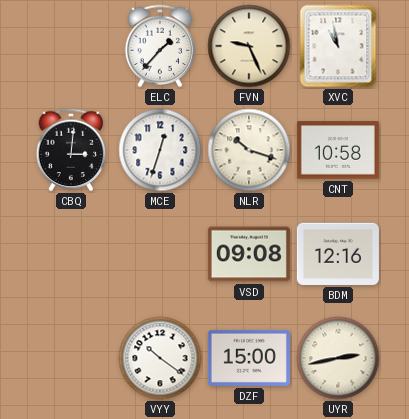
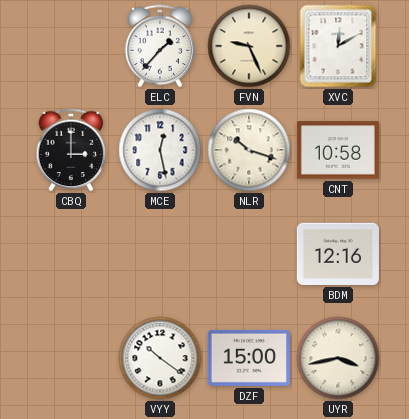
XVC: 10:58 -> 12:10
CBQ: 3:01 -> 3:00
MCE: 12:33 -> 12:28
VSD: 09:08 -> none
UYR: 2:43 -> 3:43
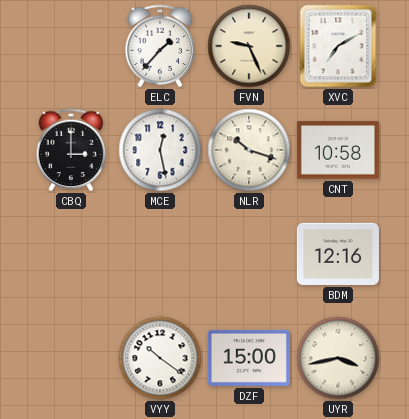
XVC: 12:10 -> 7:10
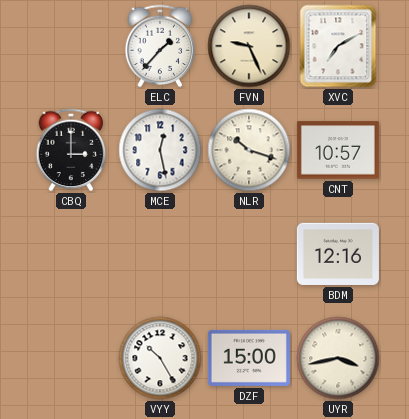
CNT: 10:58 -> 10:57
VYY: 10:21 -> 10:25
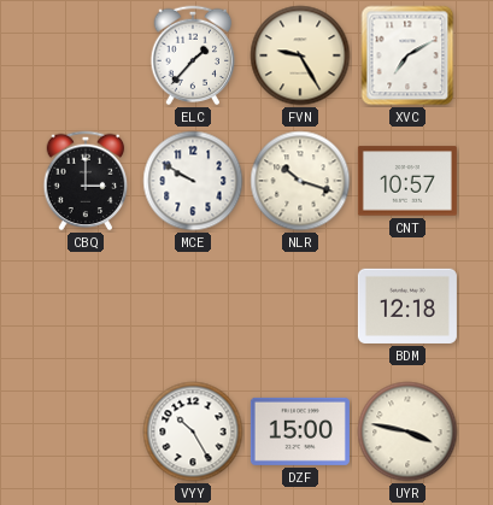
FVN: 9:26 -> 9:25
MCE: 12:28 -> 9:50
BDM: 12:16 -> 12:18
UYR: 3:43 -> 3:47
